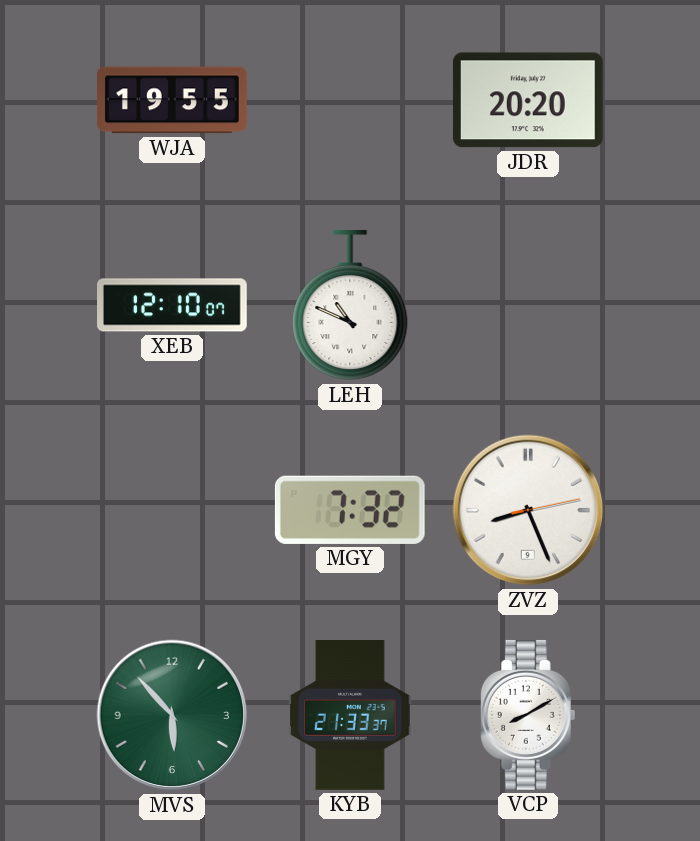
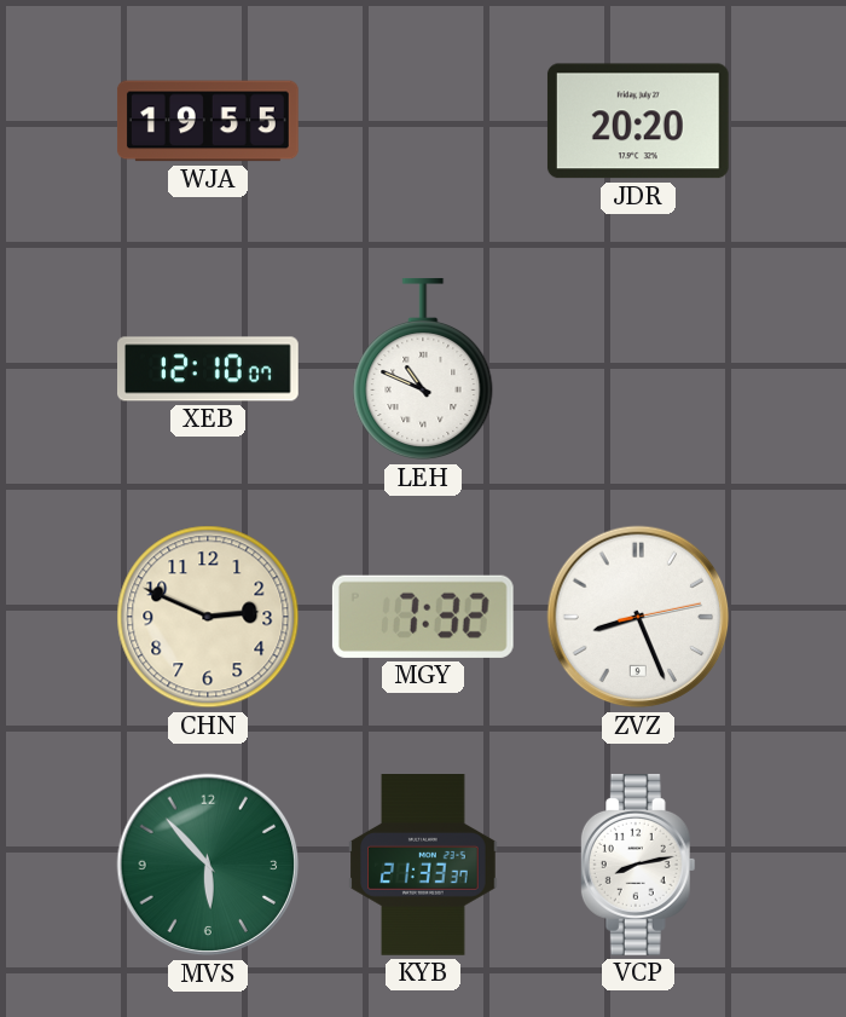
CHN: none -> 2:49
VCP: 8:10 -> 8:13
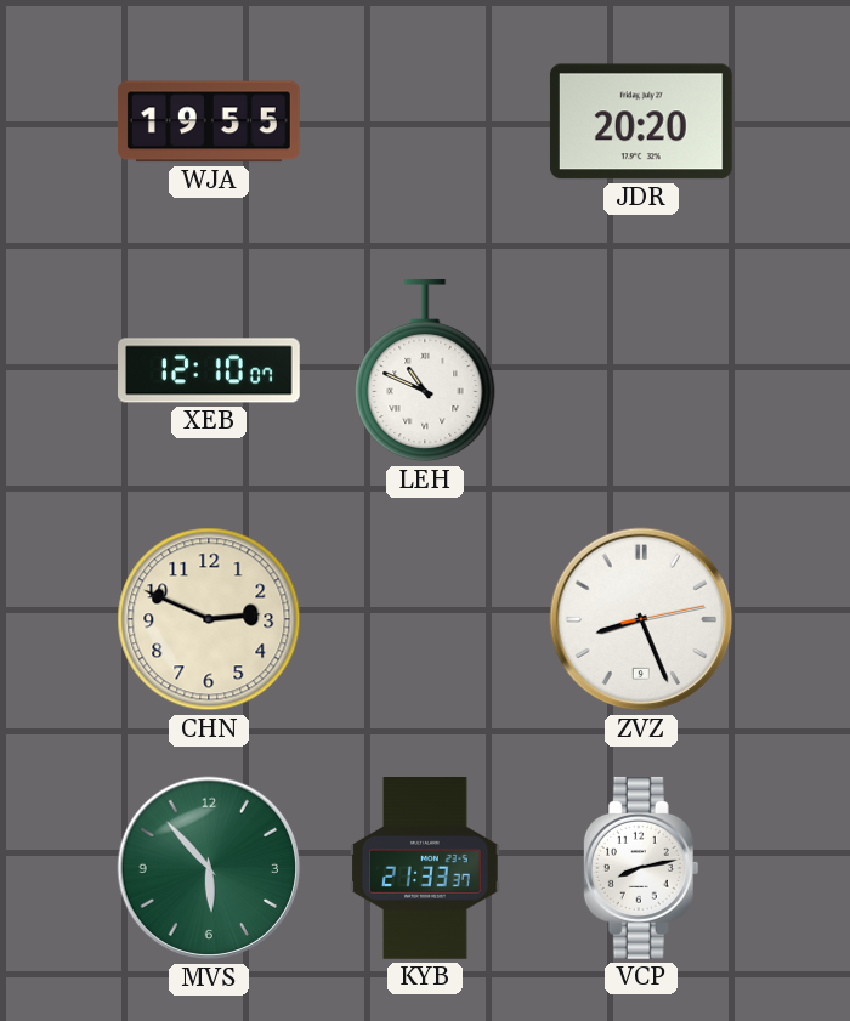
MGY: 7:32 -> none
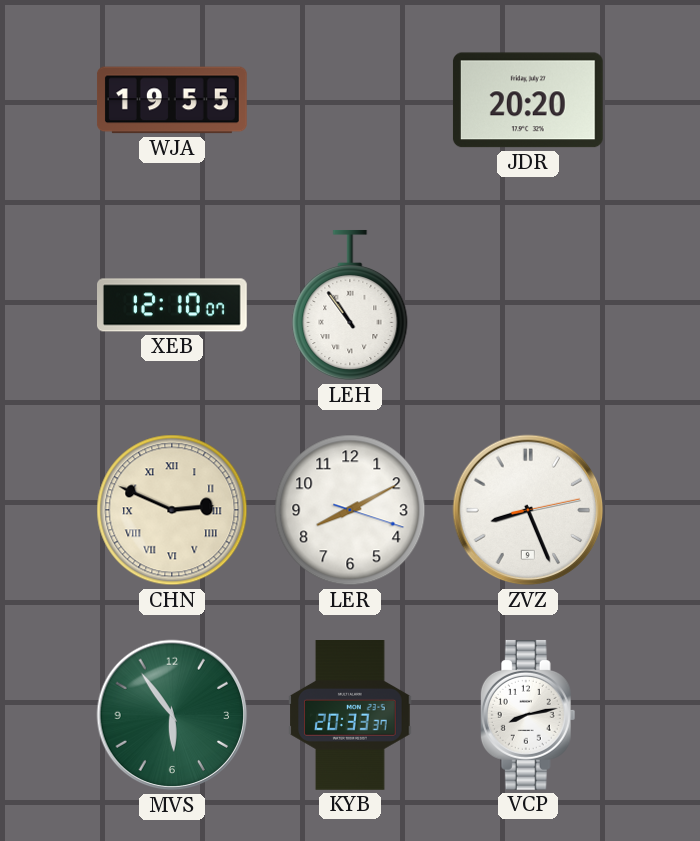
LEH: 10:49 -> 10:54
CHN numerals: Arabic -> Roman
LER: none -> 8:10
MVS: 5:53 -> 5:54
KYB: 21:33 -> 20:33
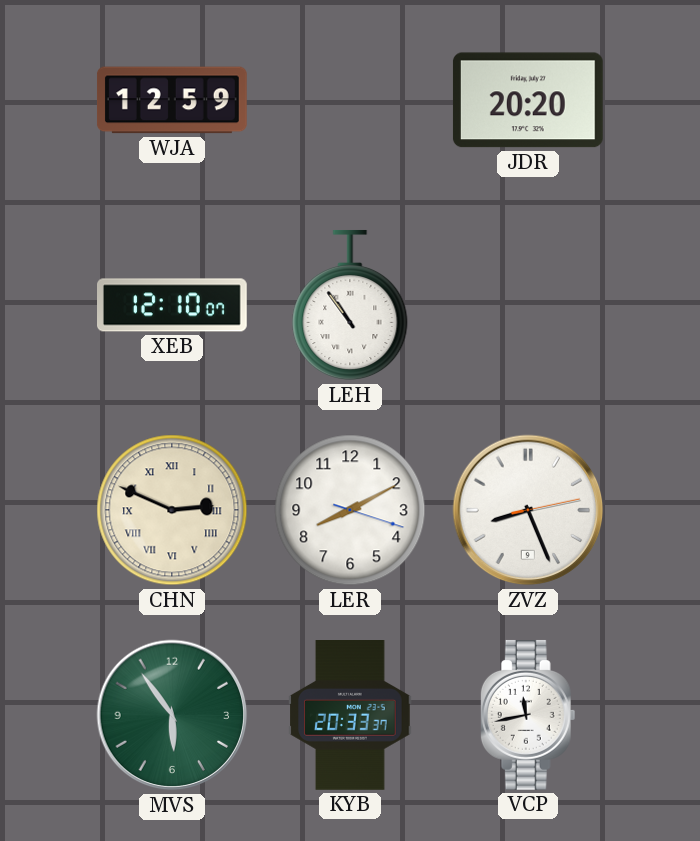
WJA: 19:55 -> 12:59
VCP: 8:13 -> 11:43
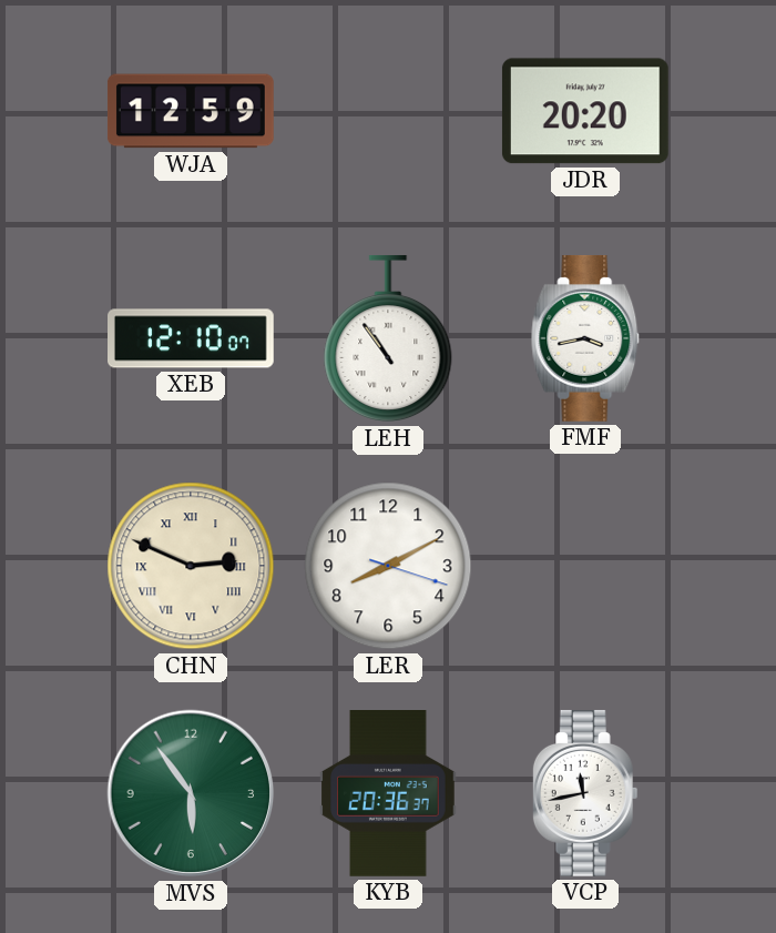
FMF: none -> 3:43
ZVZ: 8:26 -> none
KYB: 20:33 -> 20:36
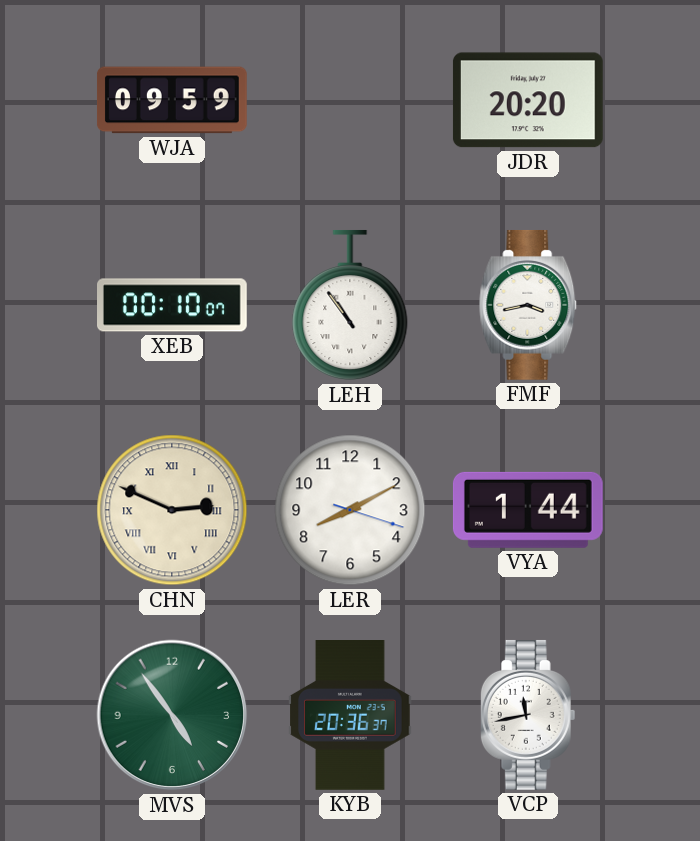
WJA: 12:59 -> 09:59
XEB: 12:10 -> 00:10
VYA: none -> 1:44
MVS: 5:54 -> 4:54
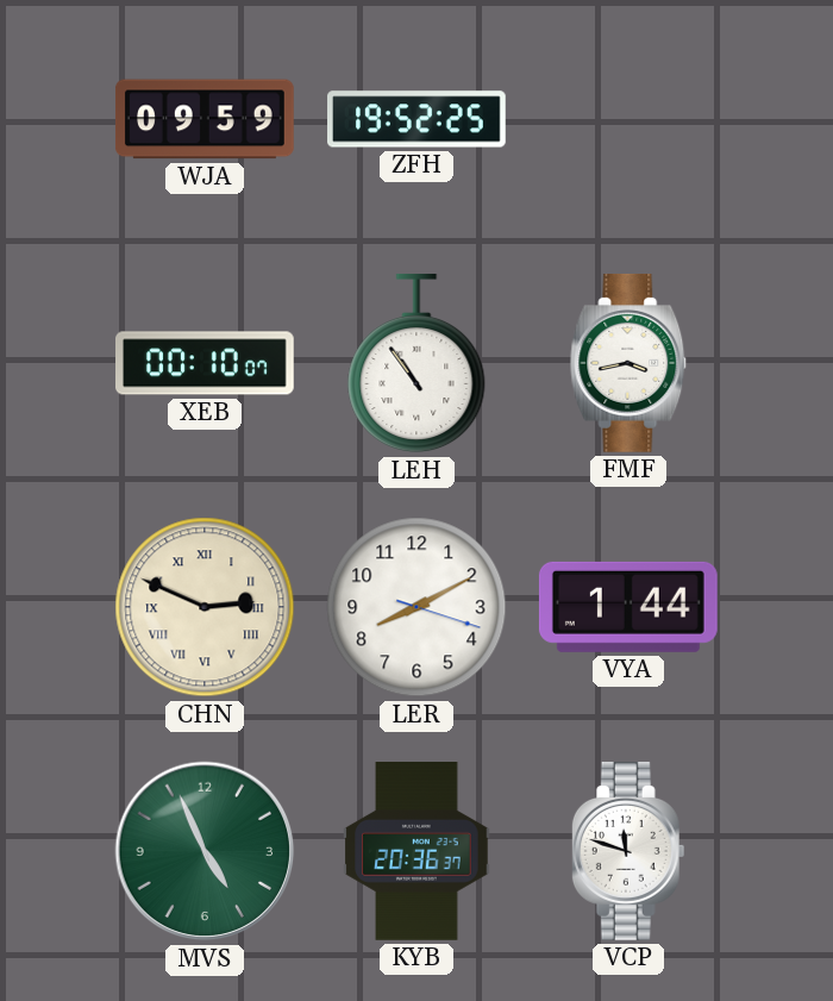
ZFH: none -> 19:52
JDR: 20:20 -> none
MVS: 4:54 -> 4:56
VCP: 11:43 -> 11:48
